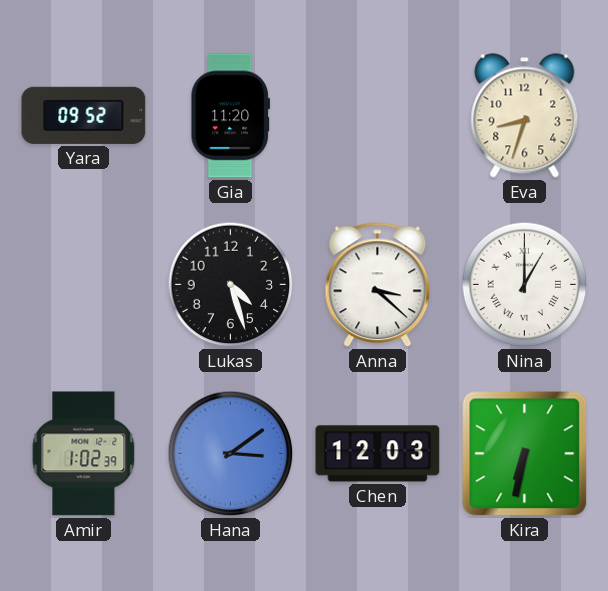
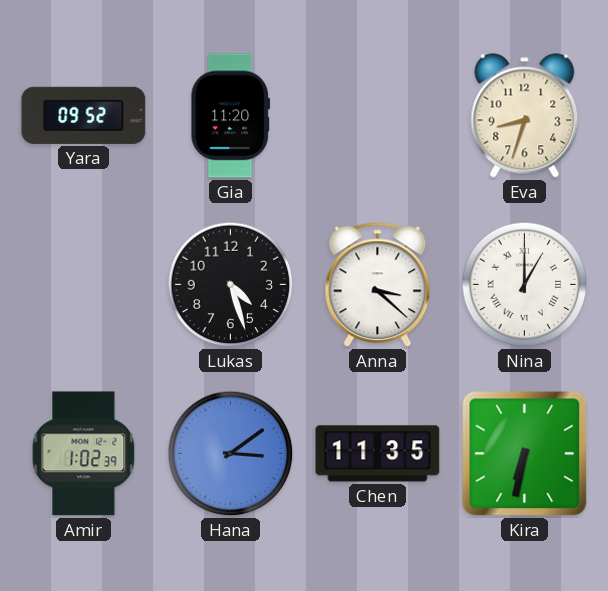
Chen: 12:03 -> 11:35
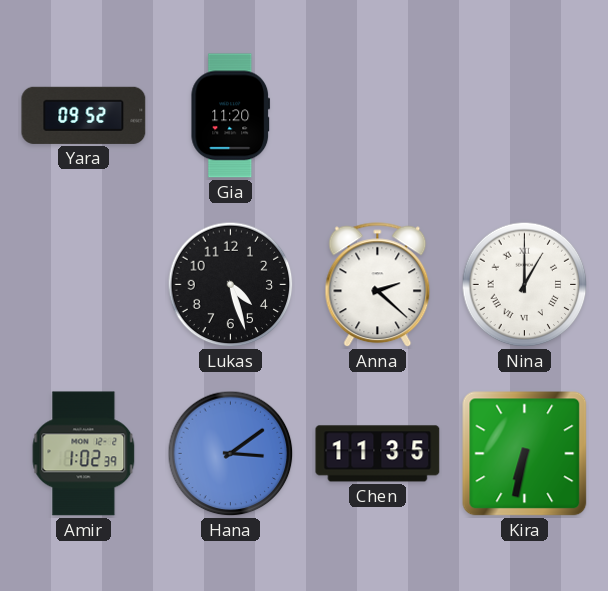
Eva: 8:33 -> none
Anna: 3:22 -> 2:22
